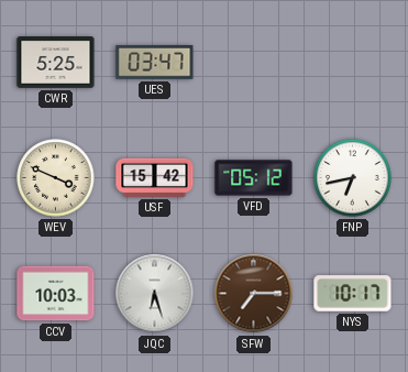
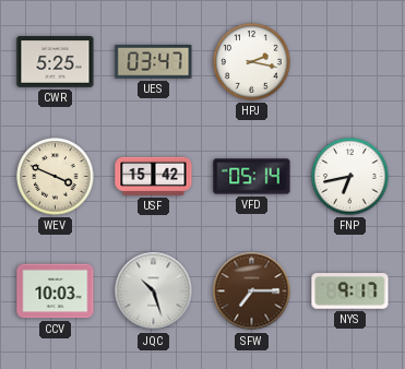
HPJ: none -> 2:17
VFD: 05:12 -> 05:14
JQC: 6:27 -> 10:27
NYS: 10:17 -> 9:17
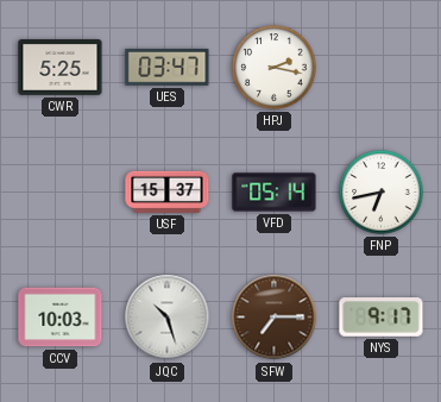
WEV: 3:49 -> none
USF: 15:42 -> 15:37
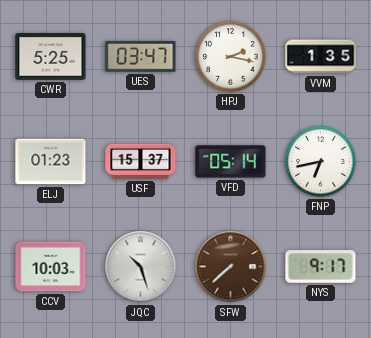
VVM: none -> 1:35
ELJ: none -> 01:23
SFW: 7:15 -> 7:38
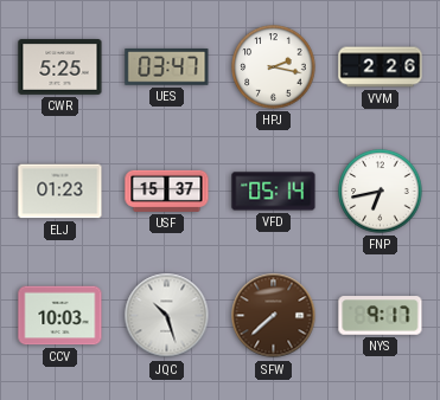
VVM: 1:35 -> 2:26
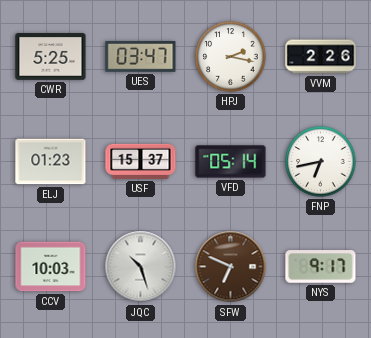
SFW: 7:38 -> 6:49
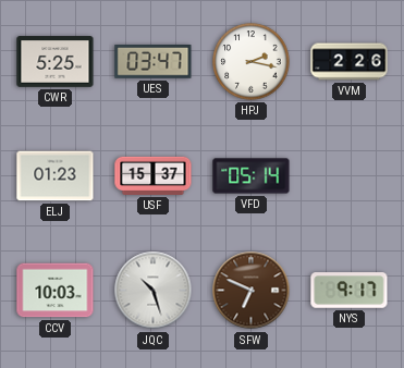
FNP: 6:43 -> none
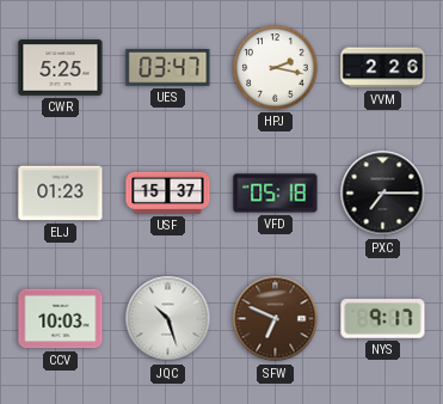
VFD: 05:14 -> 05:18
PXC: none -> 7:15
